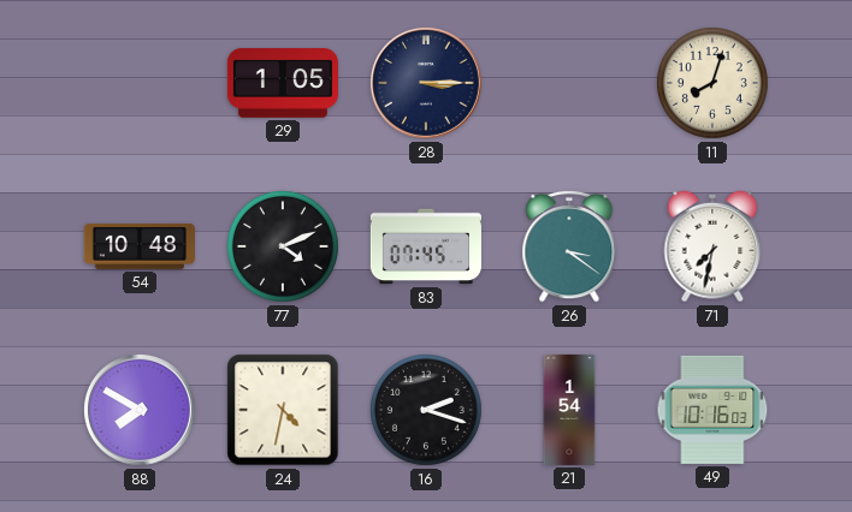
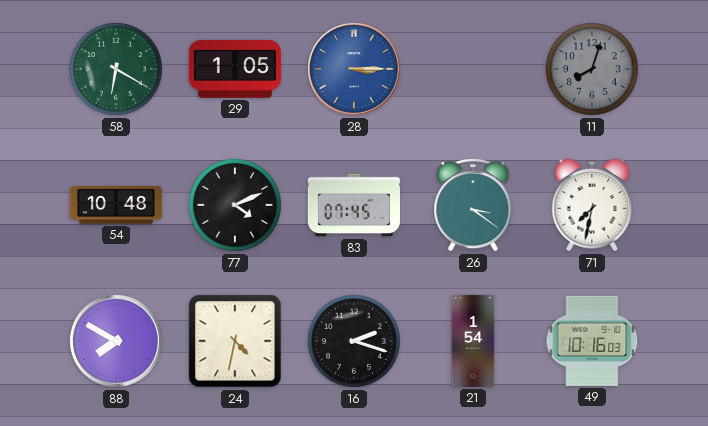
58: none -> 6:20
28 dial: navy -> blue
11 dial: cream -> grey
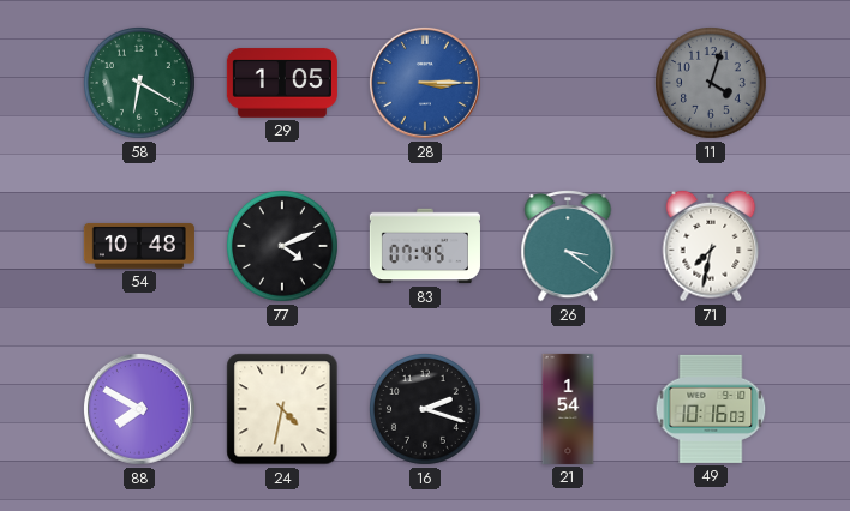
11: 8:03 -> 4:03
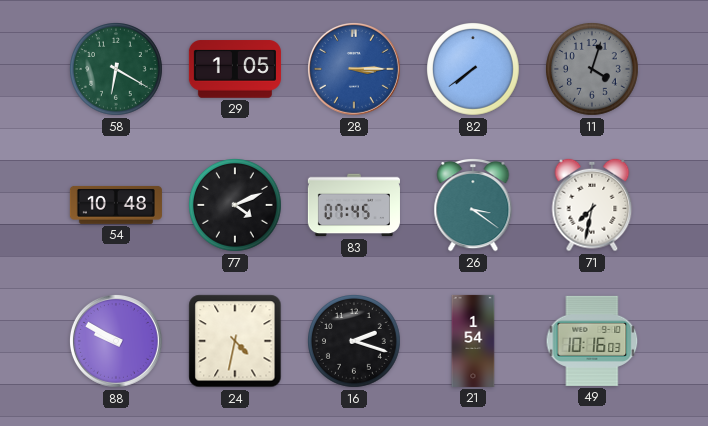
82: none -> 7:39
88: 7:50 -> 9:50
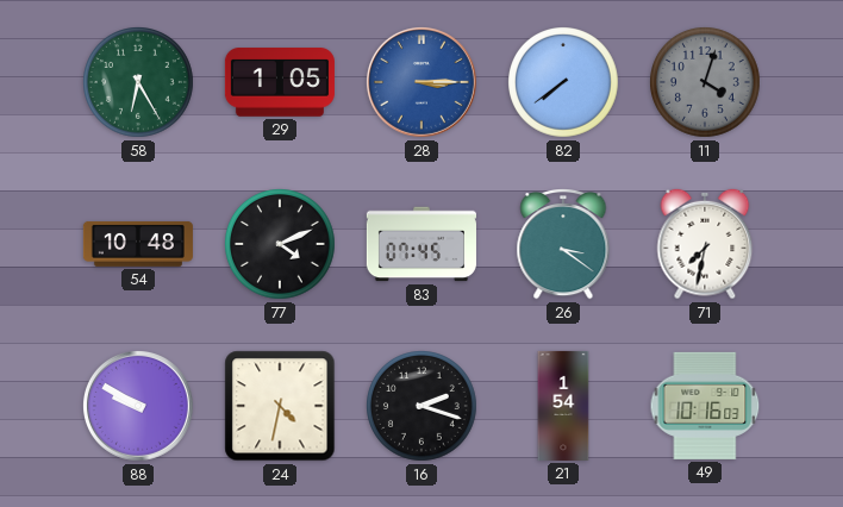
58: 6:20 -> 6:25
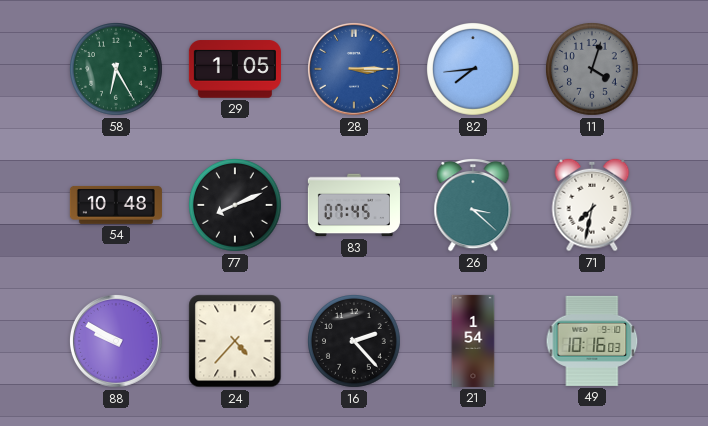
82: 7:39 -> 7:44
77: 4:11 -> 8:11
26: 3:21 -> 3:22
24: 4:32 -> 4:37
16: 2:18 -> 2:23
